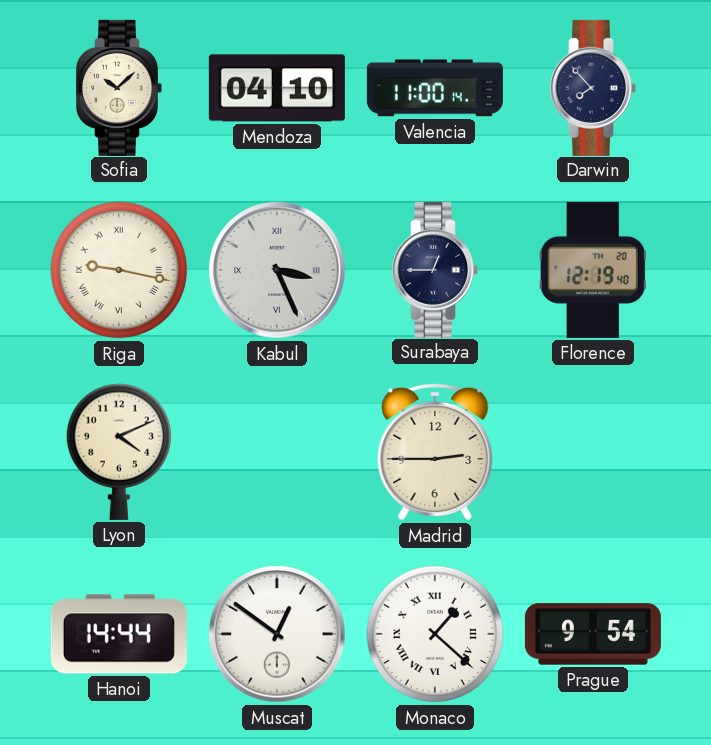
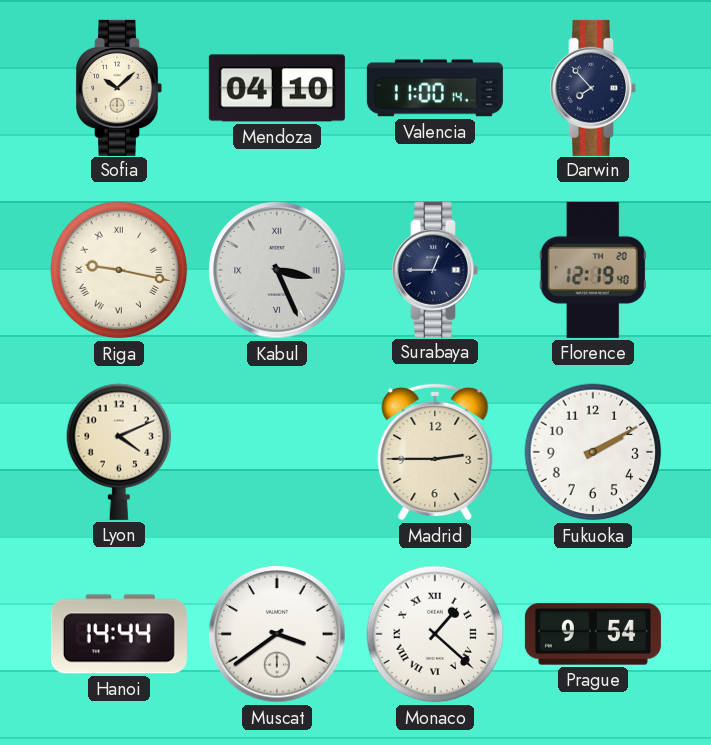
Fukuoka: none -> 2:10
Muscat: 12:51 -> 3:39
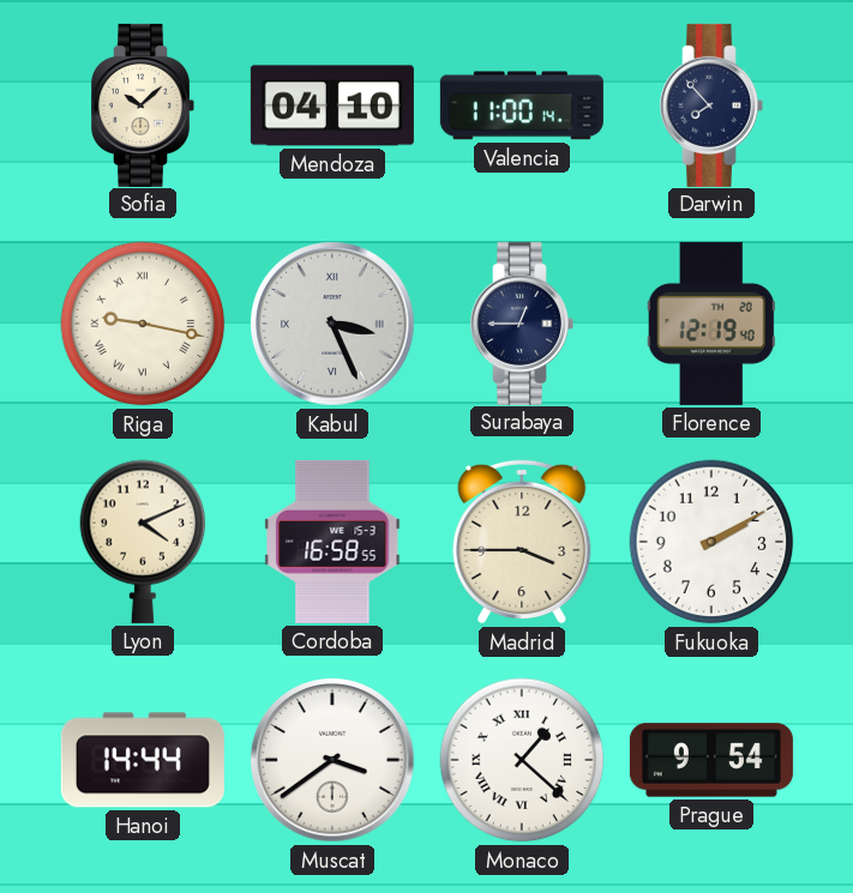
Cordoba: none -> 16:58
Madrid: 2:45 -> 3:45
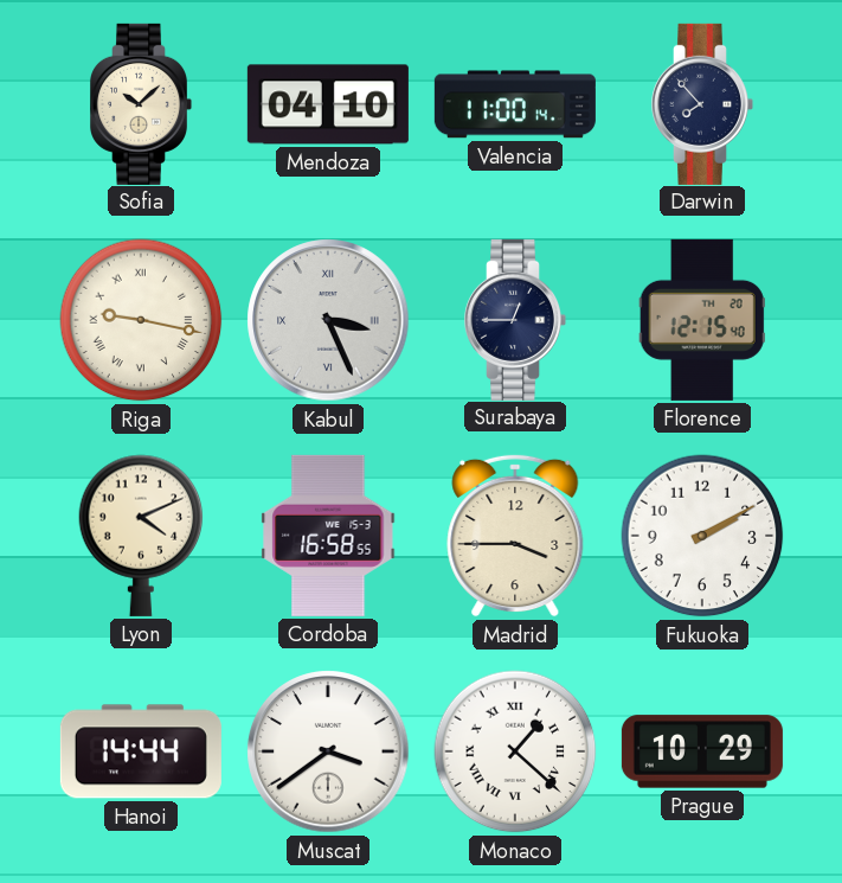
Florence: 12:19 -> 12:15
Prague: 9:54 -> 10:29
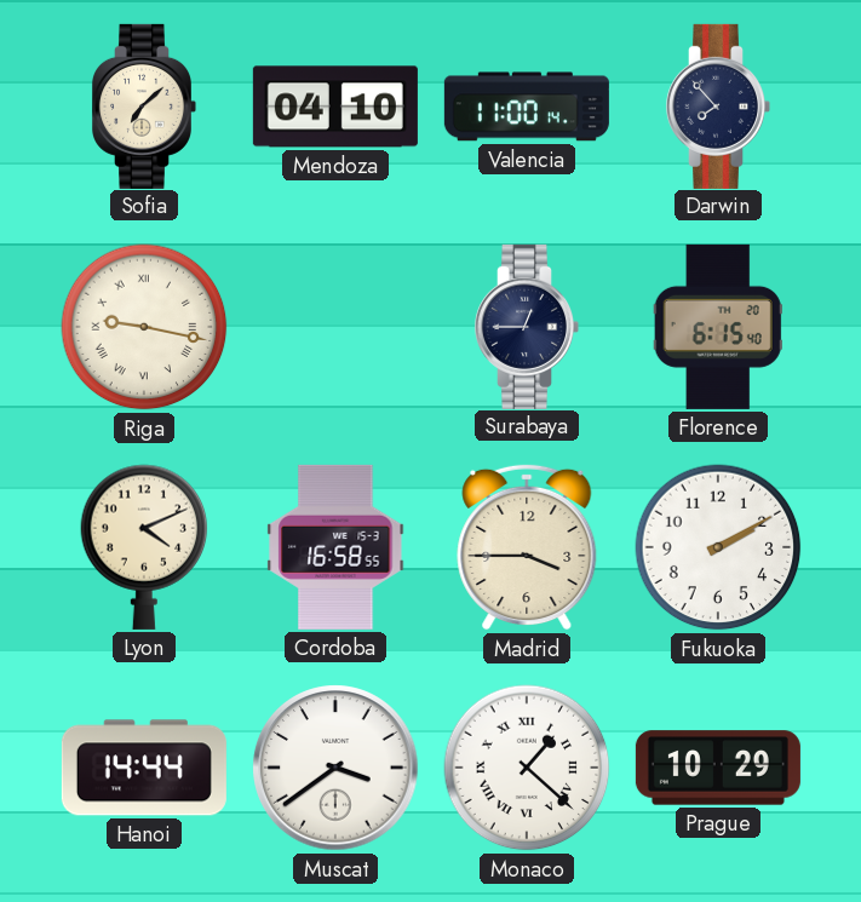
Sofia: 10:08 -> 7:08
Kabul: 3:26 -> none
Florence: 12:15 -> 6:15
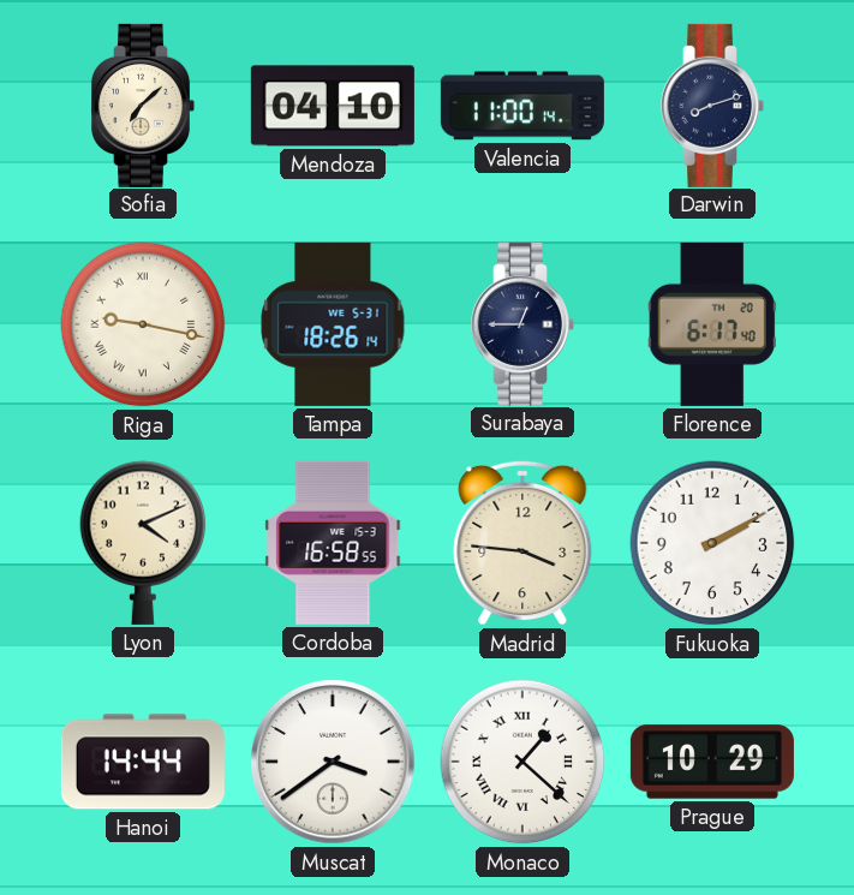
Darwin: 7:53 -> 8:12
Tampa: none -> 18:26
Florence: 6:15 -> 6:17
Madrid: 3:45 -> 3:46
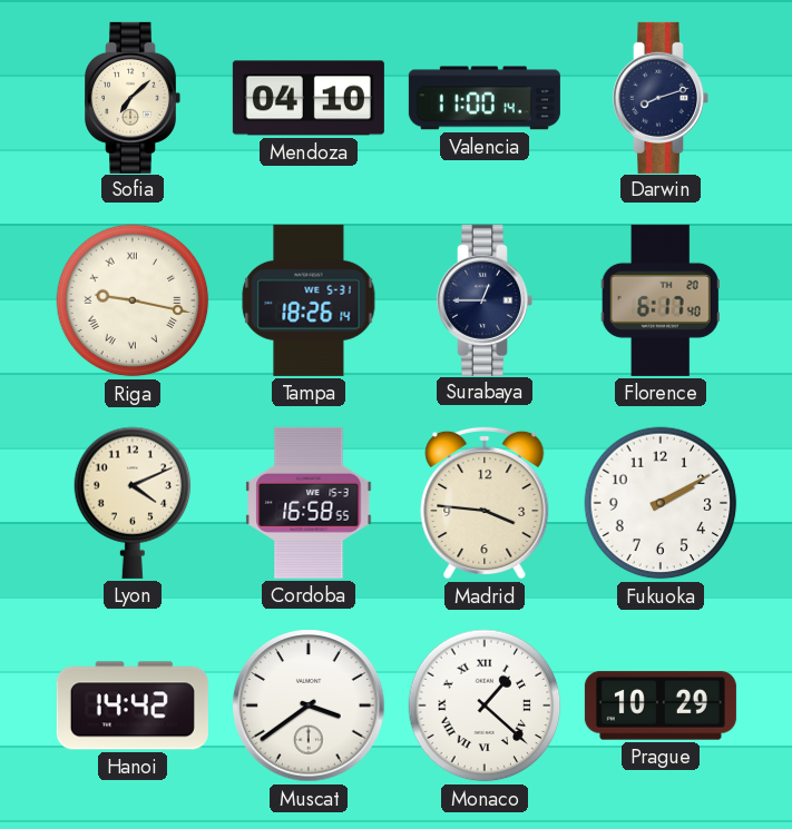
Hanoi: 14:44 -> 14:42
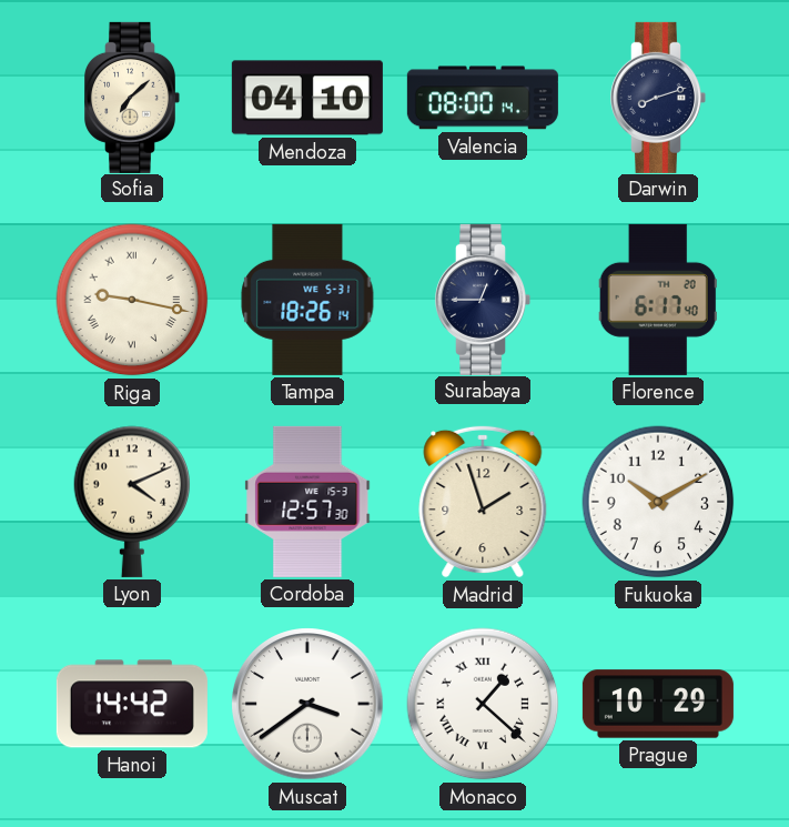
Valencia: 11:00 -> 08:00
Cordoba: 16:58 -> 12:57
Madrid: 3:46 -> 1:57
Fukuoka: 2:10 -> 10:10
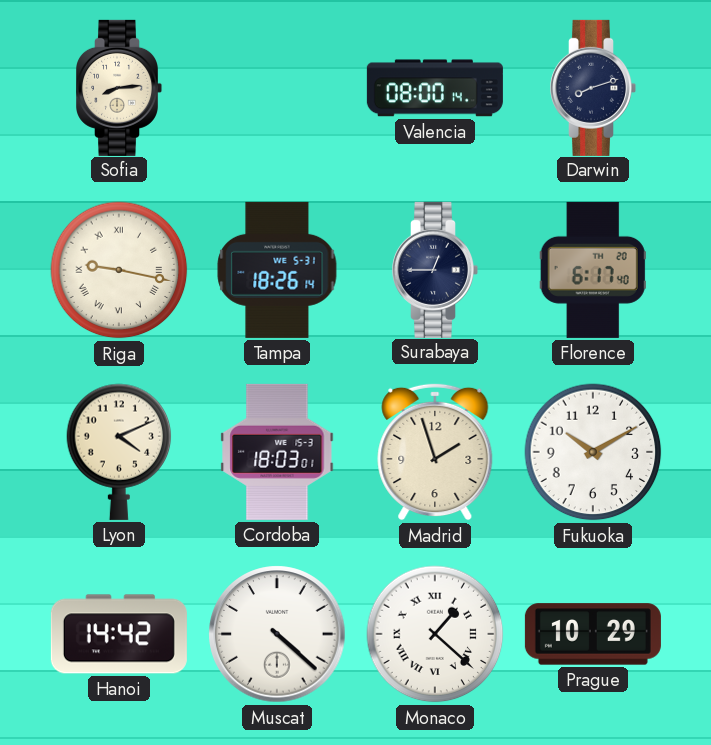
Sofia: 7:08 -> 8:14
Mendoza: 04:10 -> none
Cordoba: 12:57 -> 18:03
Muscat: 3:39 -> 4:22
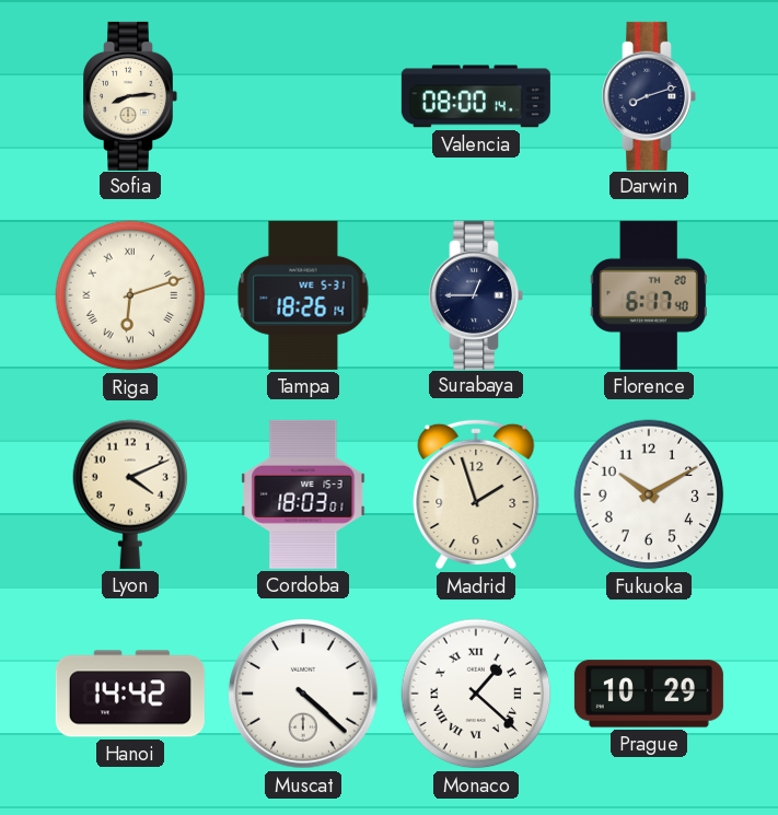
Riga: 9:17 -> 6:12
